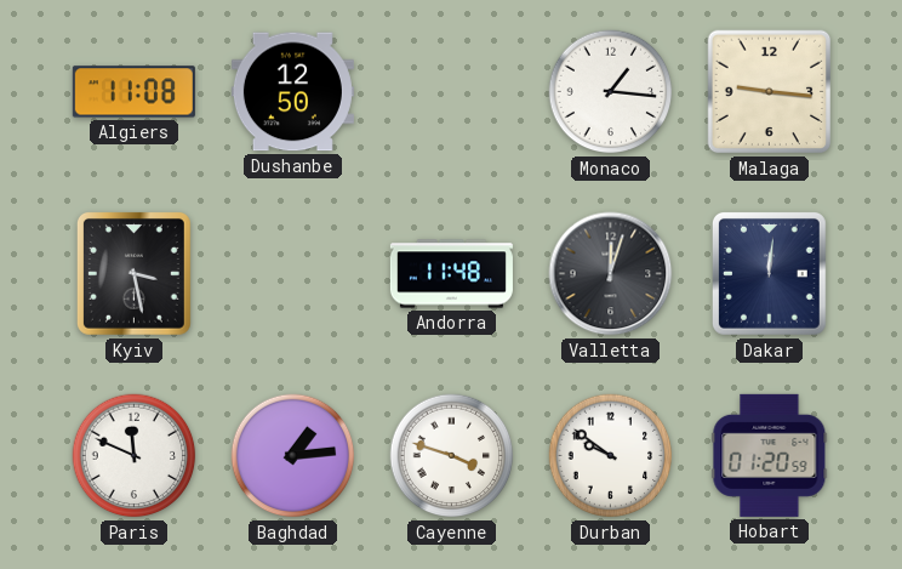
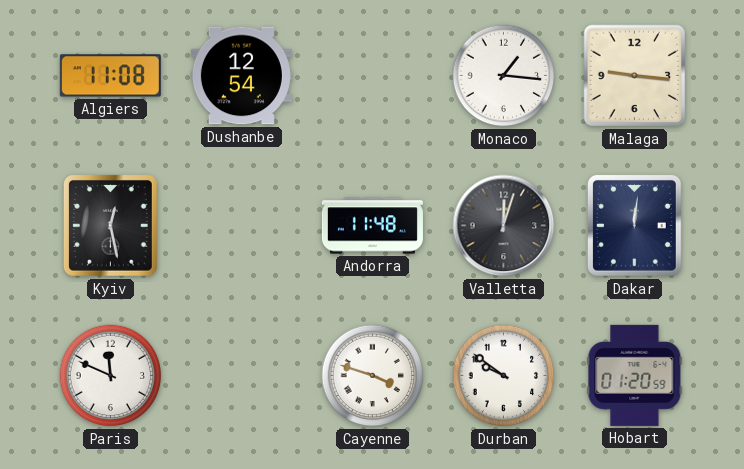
Dushanbe: 12:50 -> 12:54
Kyiv: 3:28 -> 12:28
Baghdad: 1:14 -> none
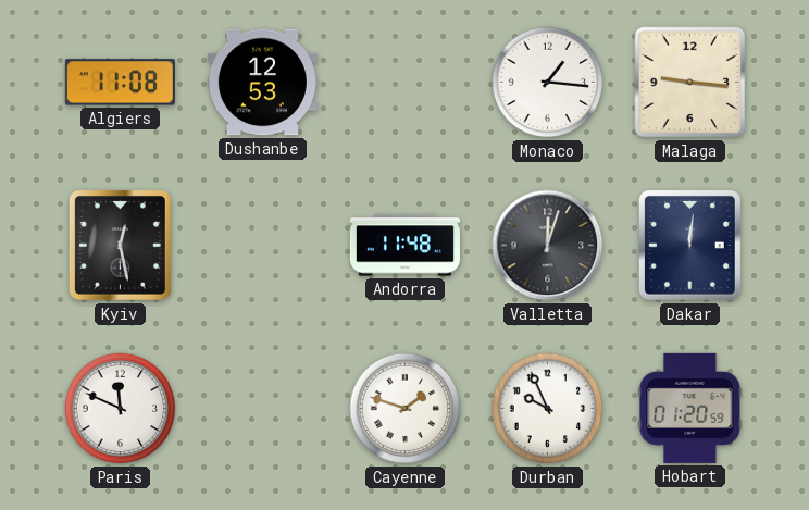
Dushanbe: 12:54 -> 12:53
Cayenne: 3:48 -> 1:48
Durban: 9:51 -> 9:56
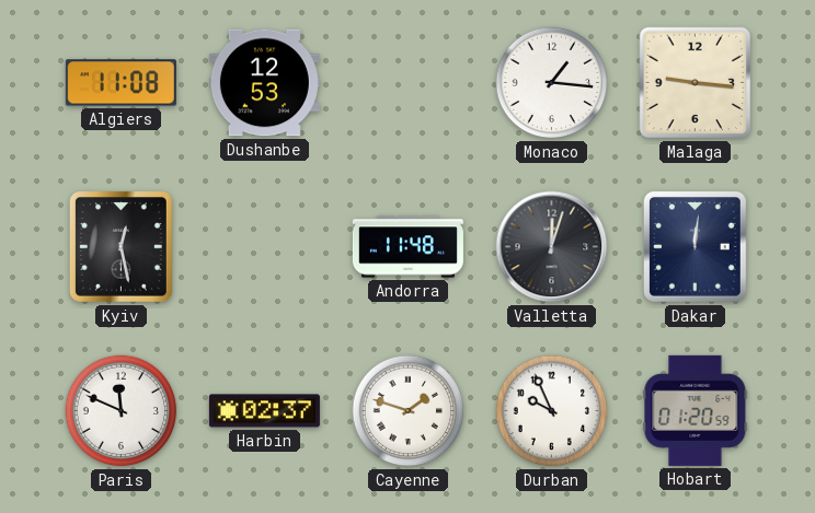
Harbin: none -> 02:37
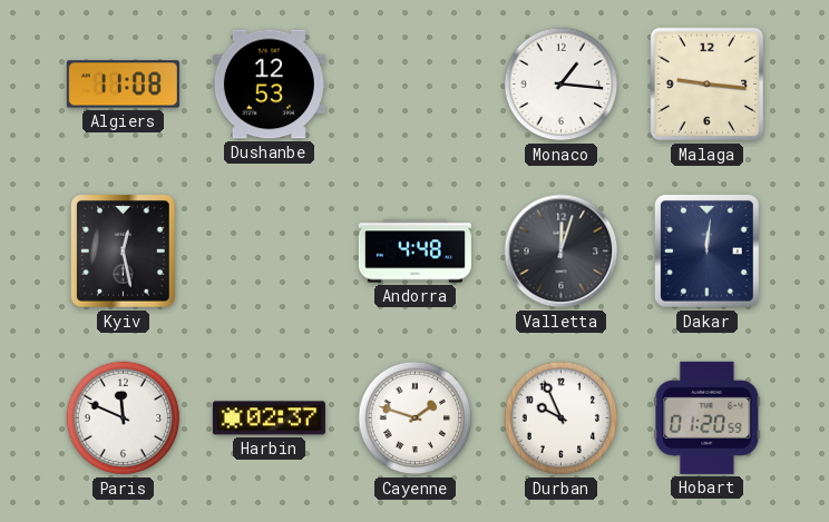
Andorra: 11:48 -> 4:48
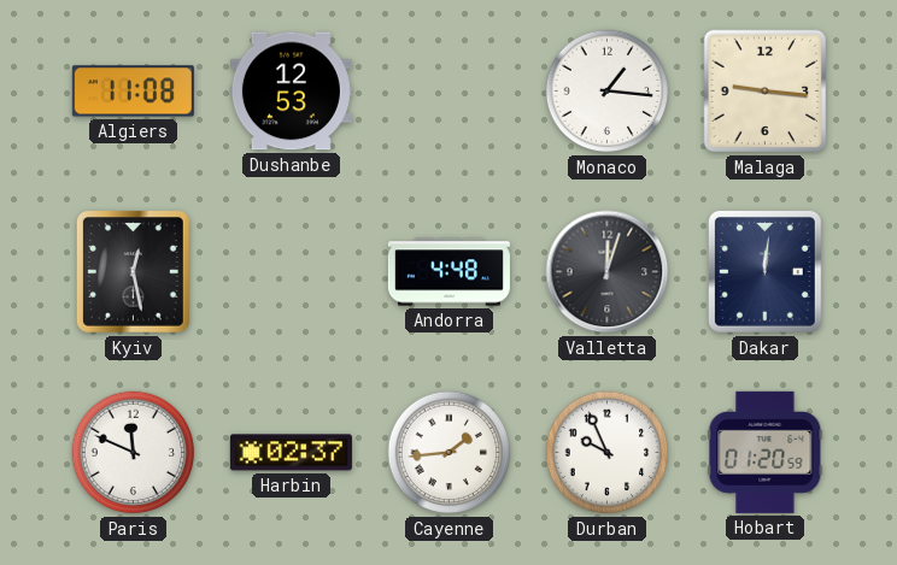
Cayenne: 1:48 -> 1:44
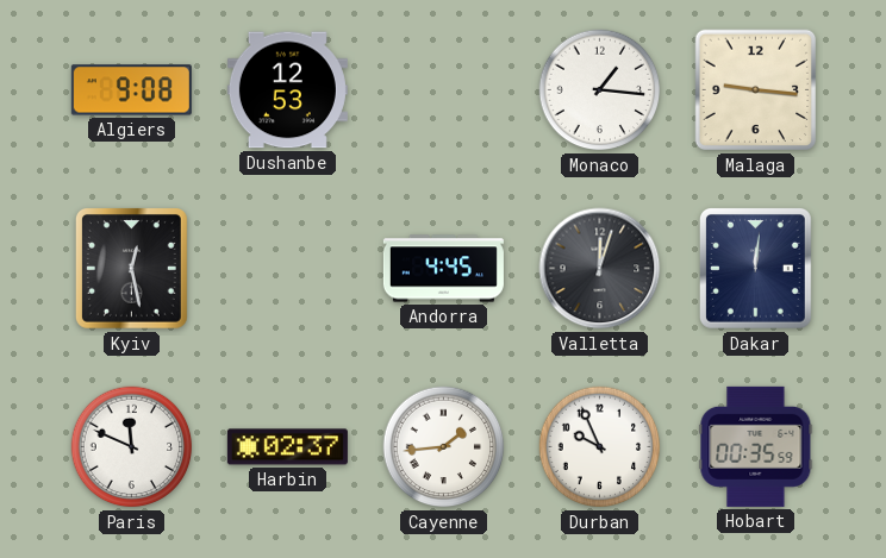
Algiers: 11:08 -> 9:08
Andorra: 4:48 -> 4:45
Hobart: 01:20 -> 00:35
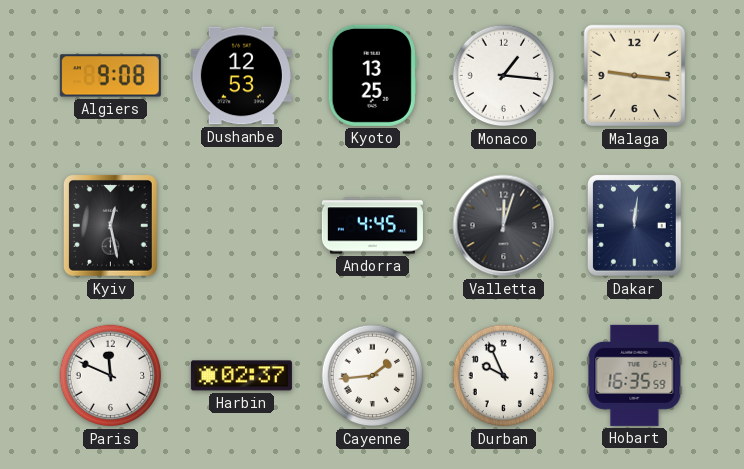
Kyoto: none -> 13:25
Hobart: 00:35 -> 16:35
